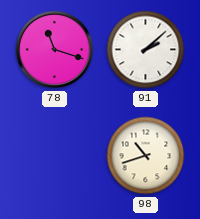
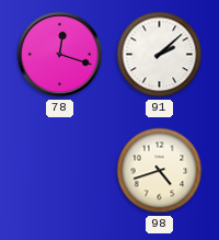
78: 11:18 -> 12:18
98: 10:42 -> 4:42
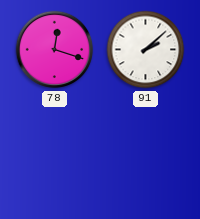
98: 4:42 -> none
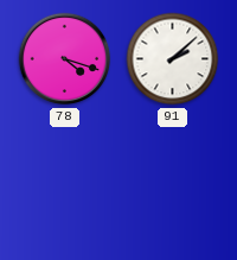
78: 12:18 -> 4:18
